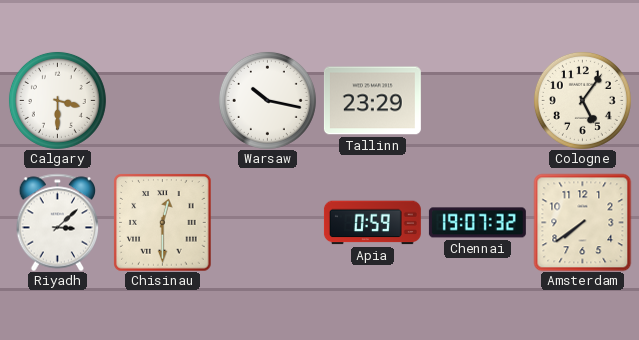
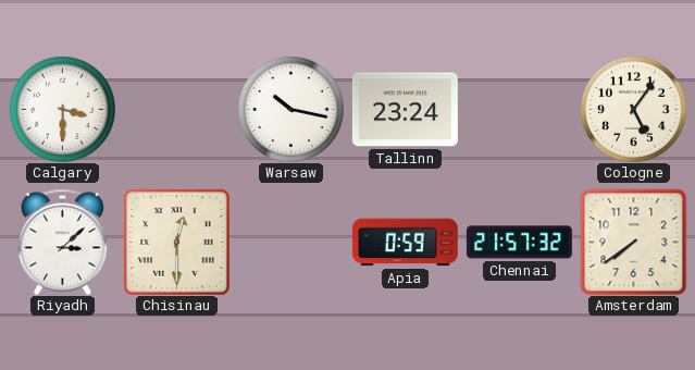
Tallinn: 23:29 -> 23:24
Chennai: 19:07 -> 21:57
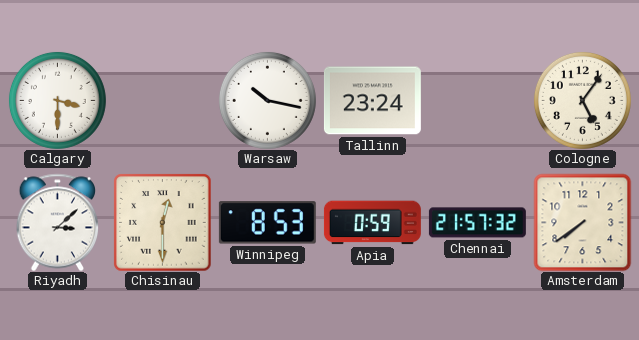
Winnipeg: none -> 8:53
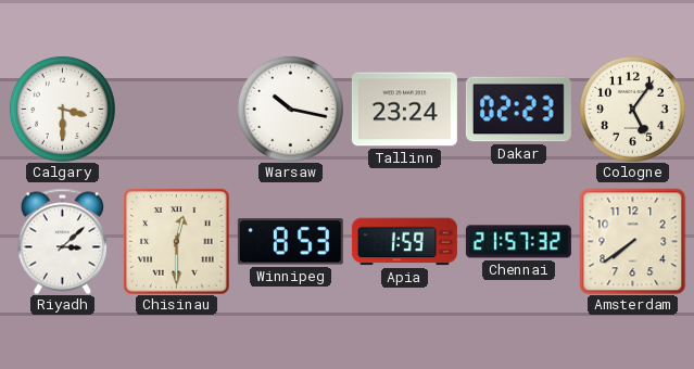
Dakar: none -> 02:23
Apia: 0:59 -> 1:59
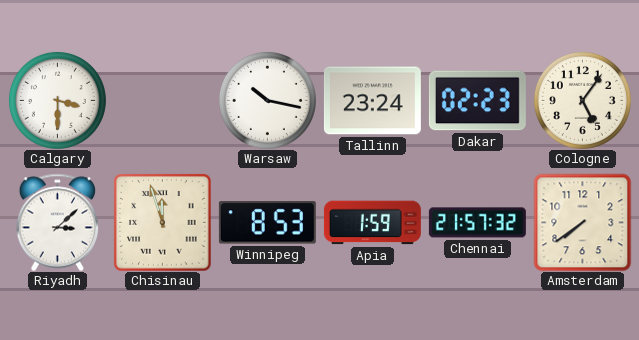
Chisinau: 12:30 -> 11:57
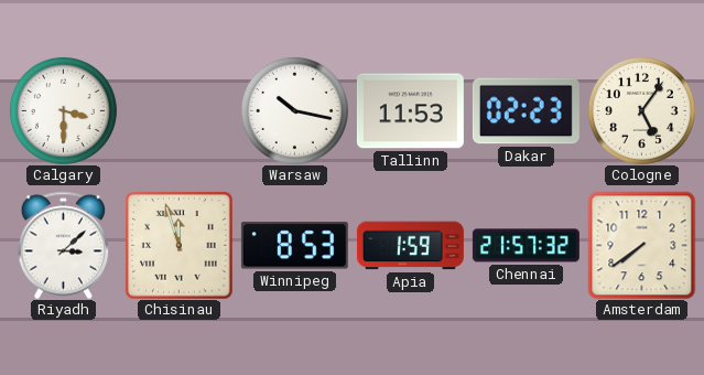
Tallinn: 23:24 -> 11:53
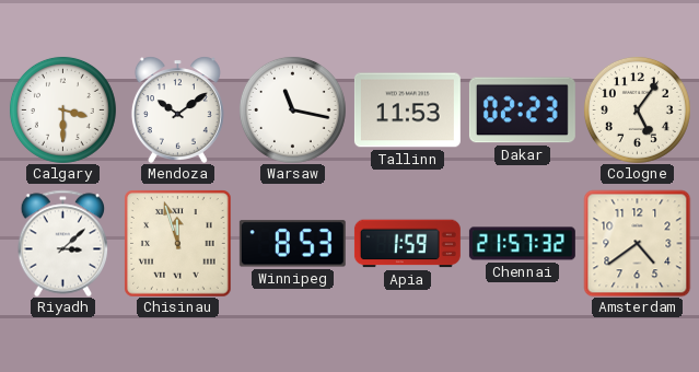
Mendoza: none -> 10:09
Warsaw: 10:17 -> 11:17
Amsterdam: 7:39 -> 4:39
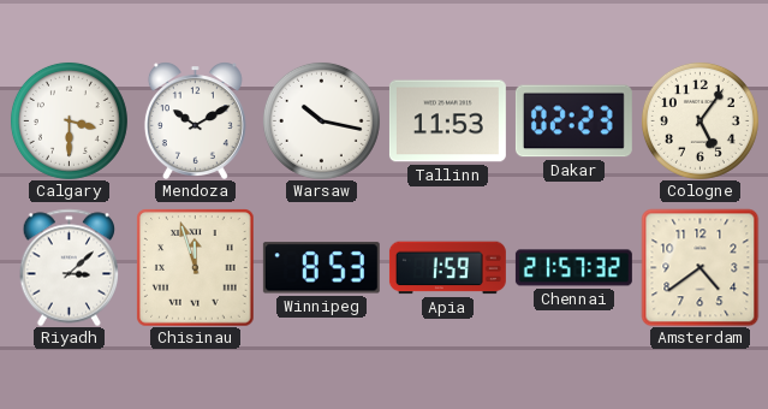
Mendoza: 10:09 -> 10:10
Warsaw: 11:17 -> 10:17
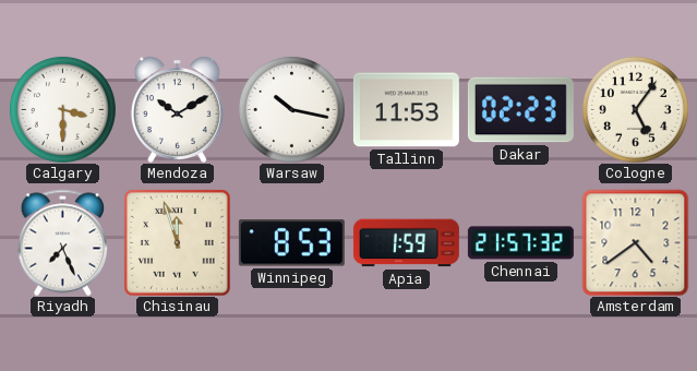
Riyadh: 3:08 -> 7:26
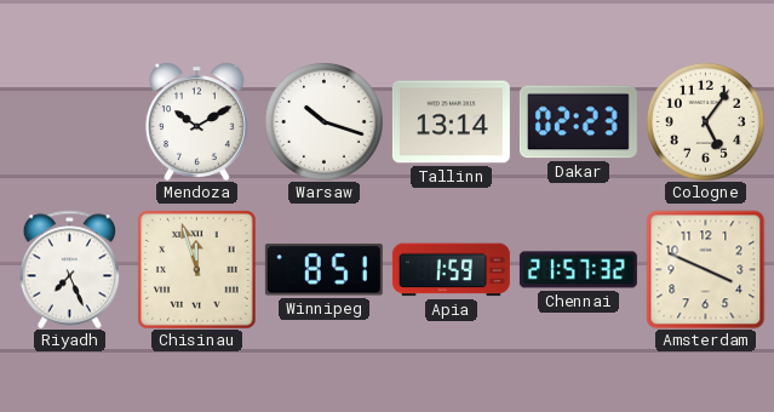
Calgary: 3:30 -> none
Warsaw: 10:17 -> 10:18
Tallinn: 11:53 -> 13:14
Winnipeg: 8:53 -> 8:51
Amsterdam: 4:39 -> 3:49
